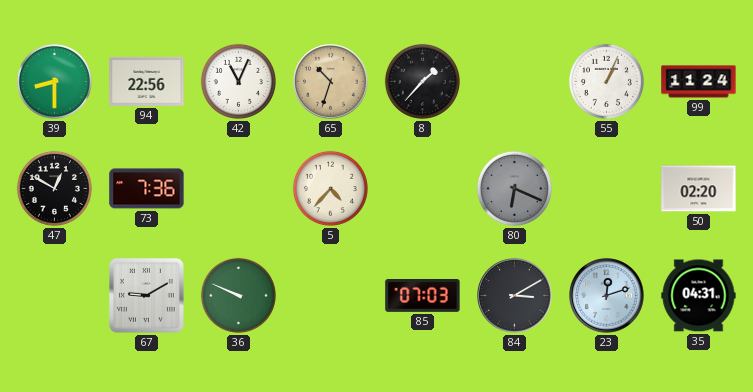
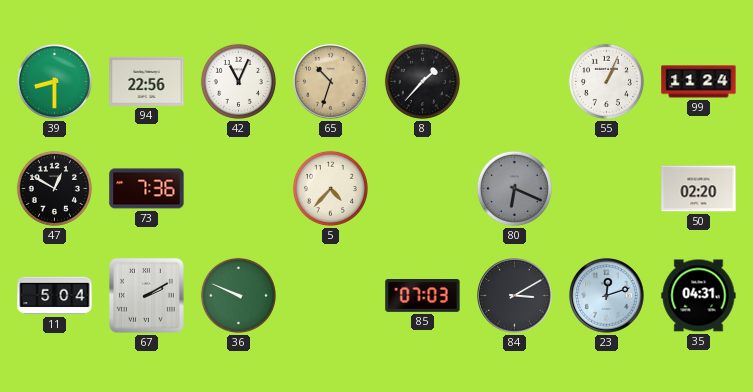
11: none -> 5:04
67: 9:10 -> 2:10
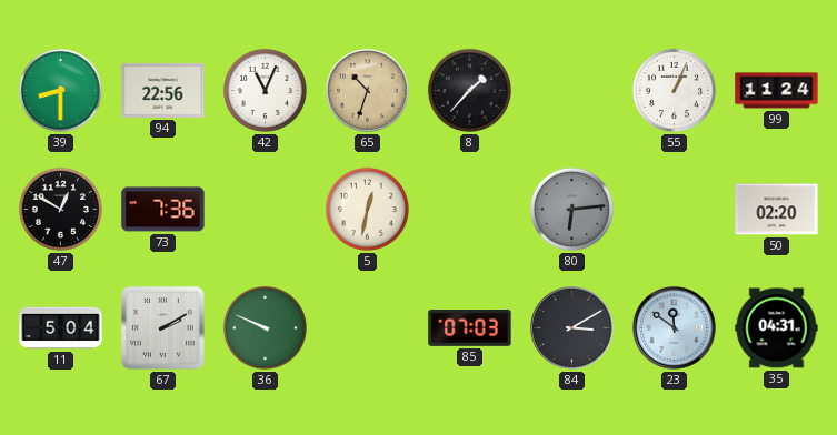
5: 4:37 -> 12:32
80: 6:19 -> 6:14
23: 12:12 -> 11:51
